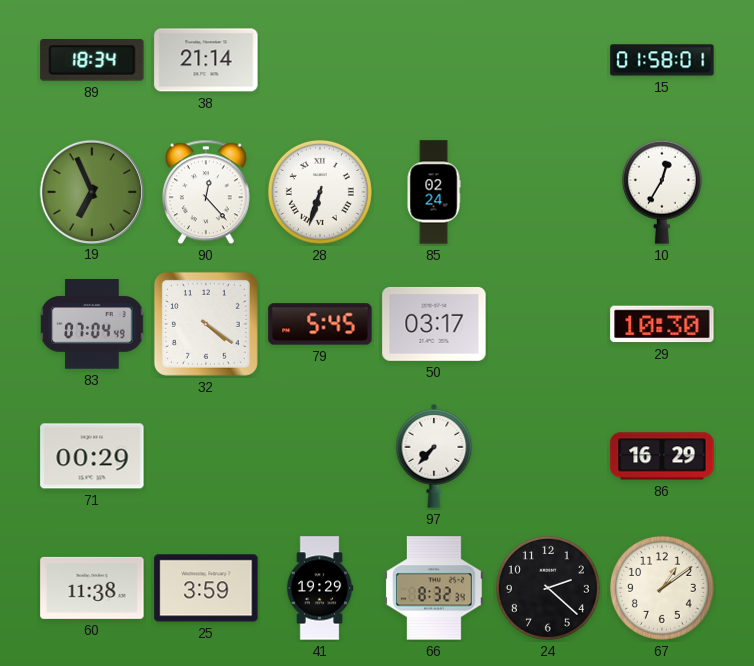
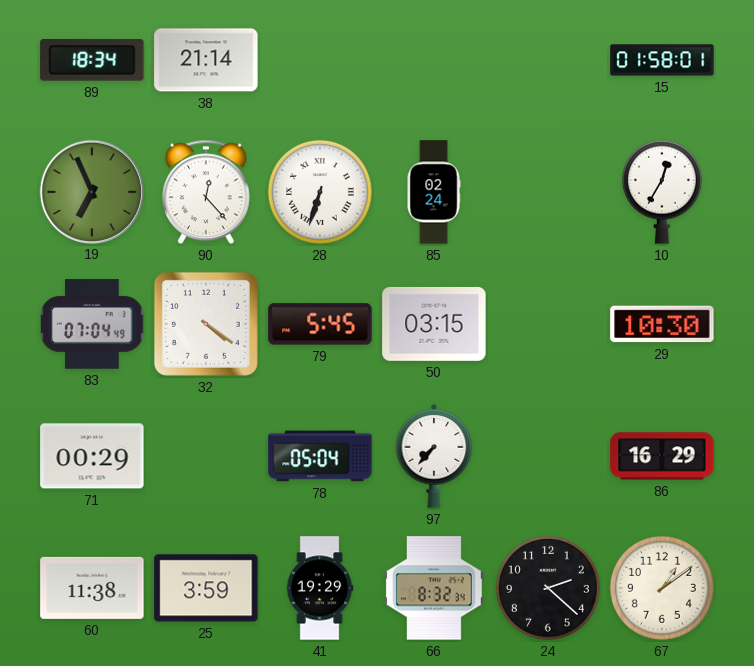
50: 03:17 -> 03:15
78: none -> 05:04
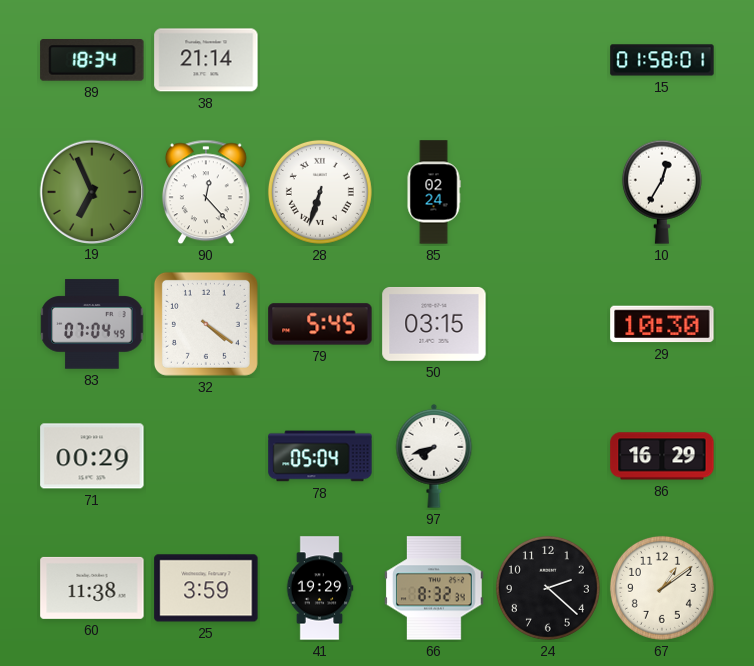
97: 7:37 -> 7:42
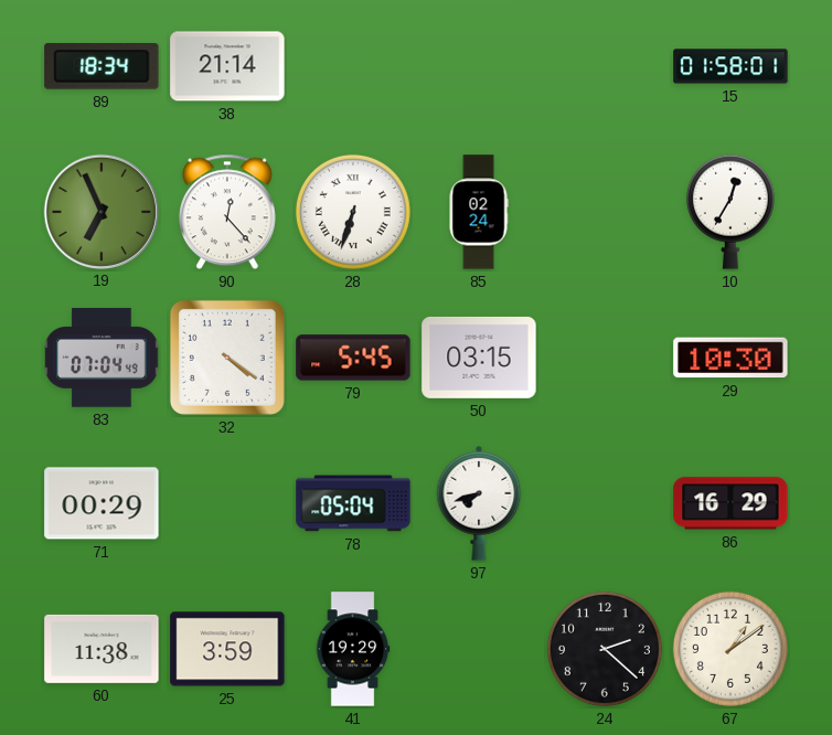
66: 8:32 -> none
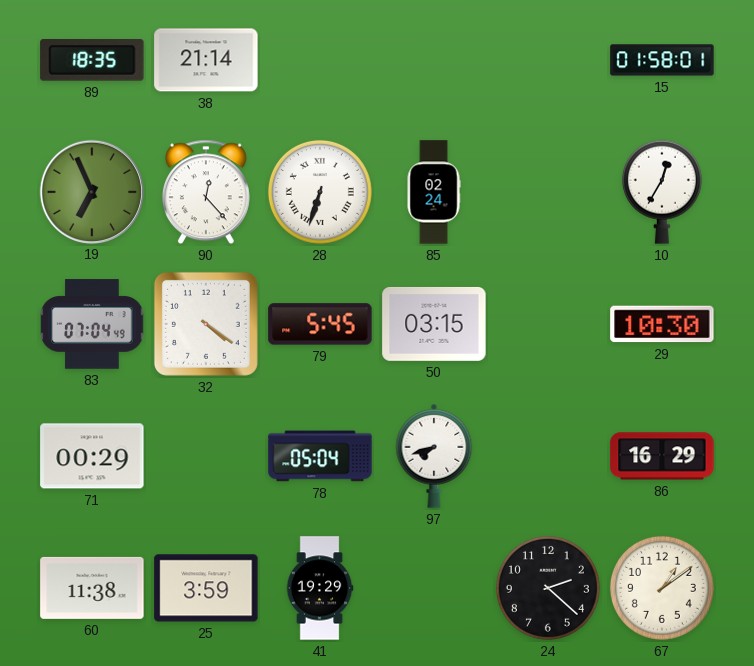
89: 18:34 -> 18:35
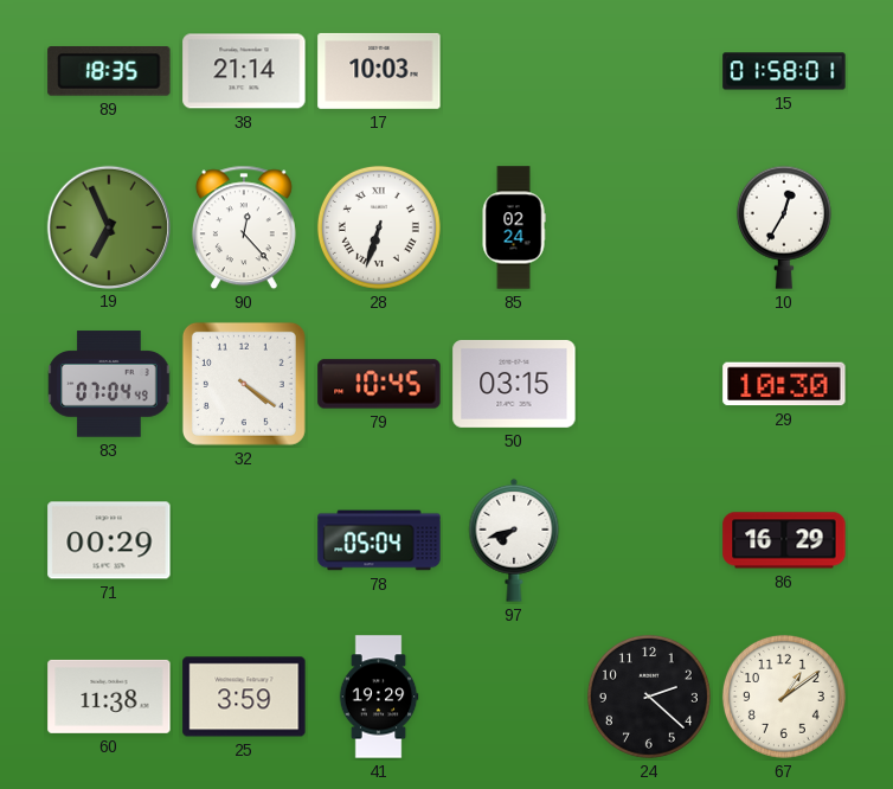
17: none -> 10:03
79: 5:45 -> 10:45
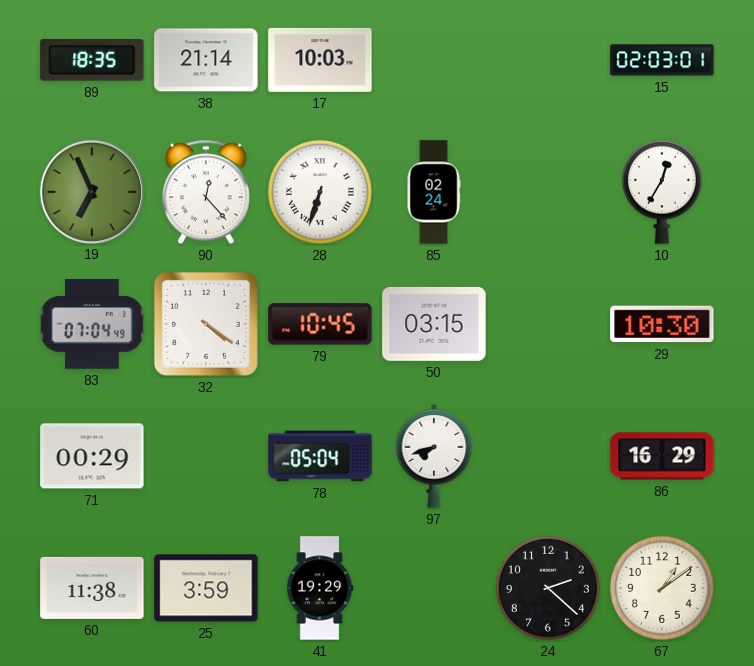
15: 01:58 -> 02:03
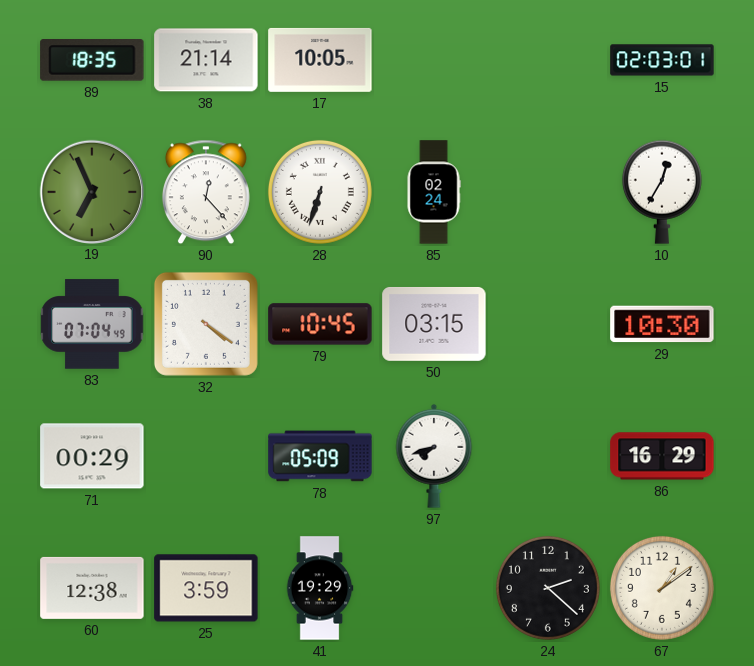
17: 10:03 -> 10:05
78: 05:04 -> 05:09
60: 11:38 -> 12:38
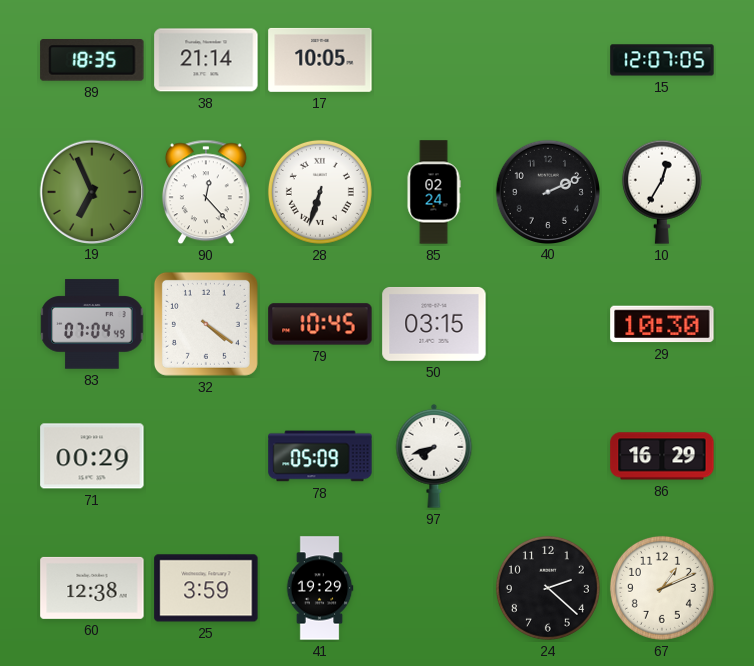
15: 02:03 -> 12:07
40: none -> 2:11
67: 1:09 -> 1:11
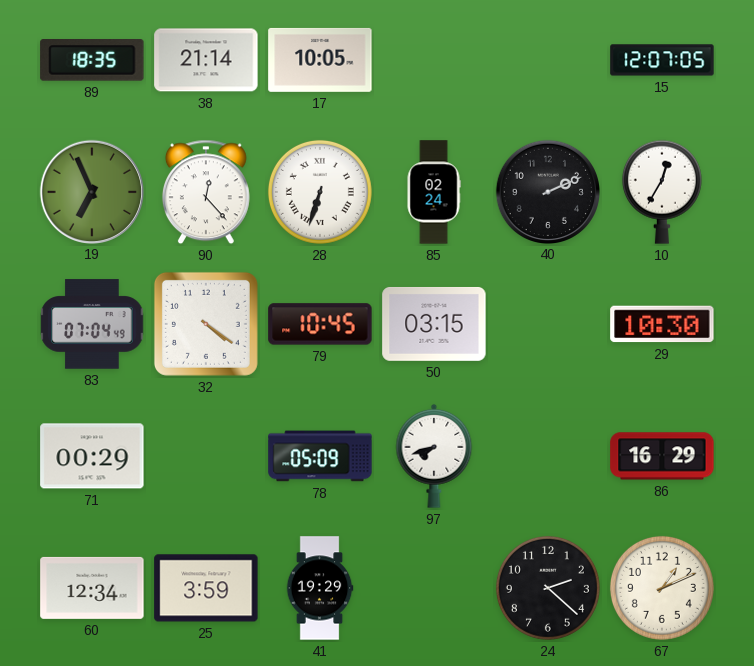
60: 12:38 -> 12:34
